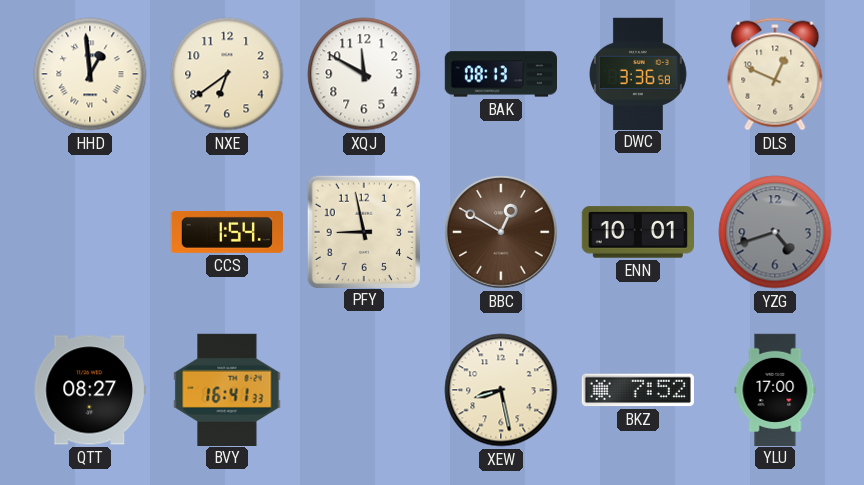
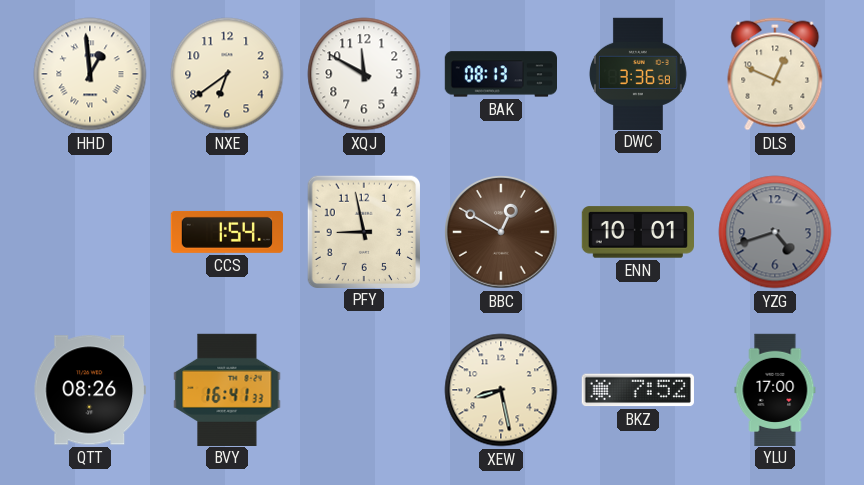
QTT: 08:27 -> 08:26
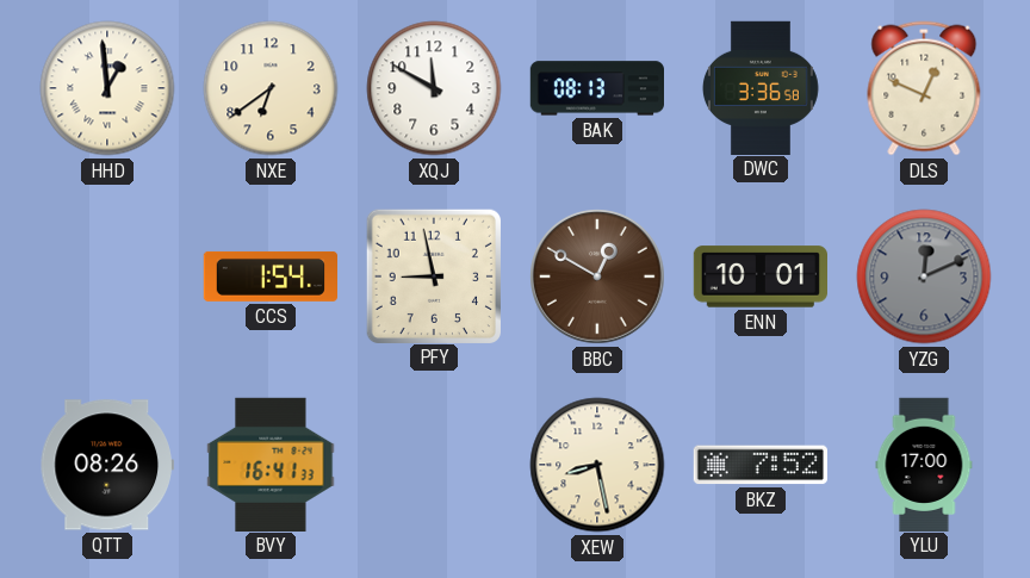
YZG: 4:42 -> 12:11
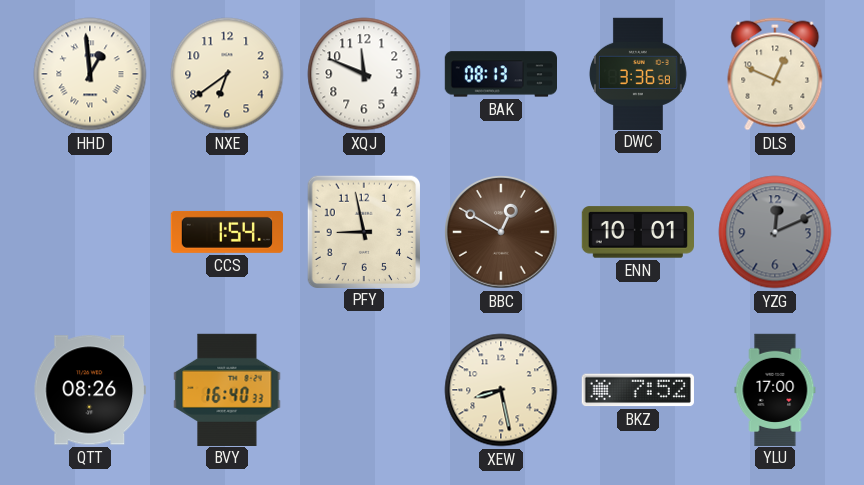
XQJ: 11:50 -> 11:49
BVY: 16:41 -> 16:40
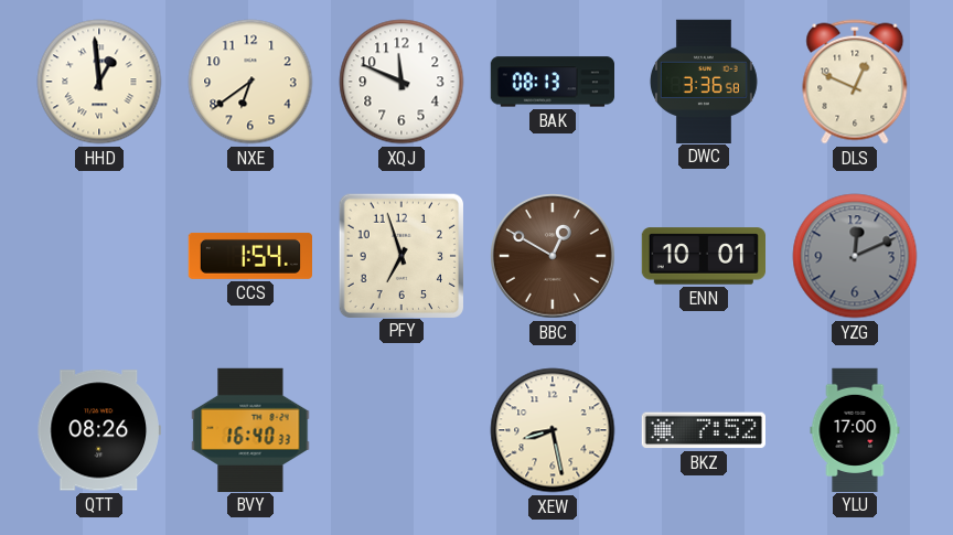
PFY: 8:58 -> 6:57
